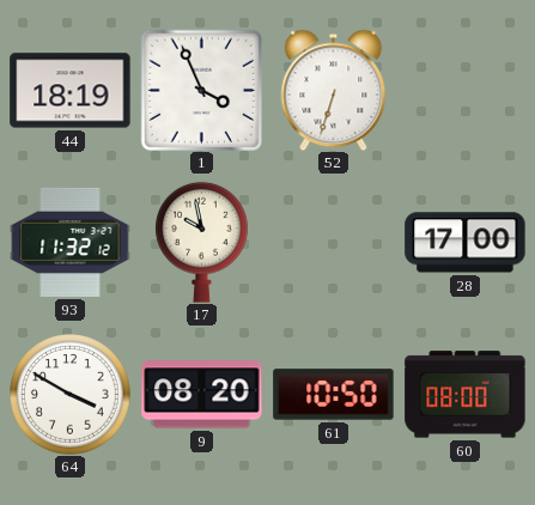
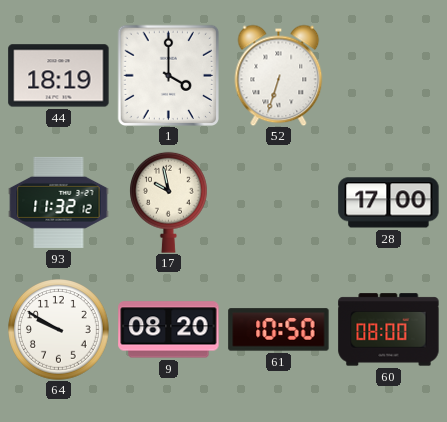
1: 3:56 -> 4:00
64: 3:50 -> 9:50
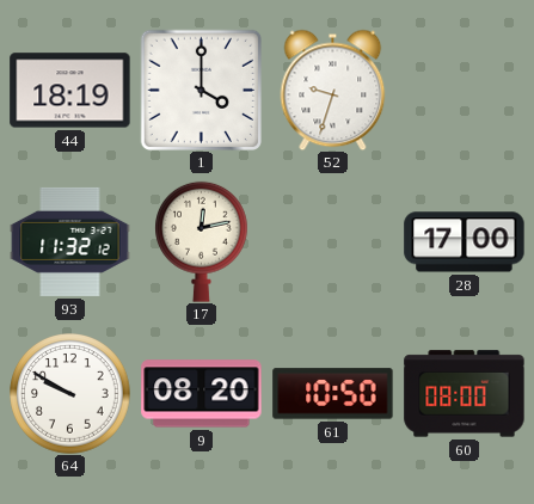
52: 6:33 -> 9:33
17: 9:58 -> 12:13
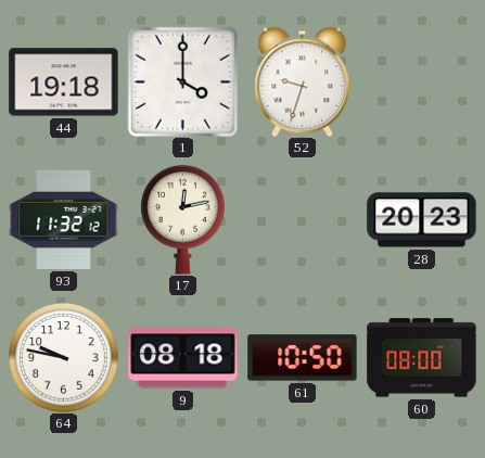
44: 18:19 -> 19:18
28: 17:00 -> 20:23
64: 9:50 -> 9:47
9: 08:20 -> 08:18
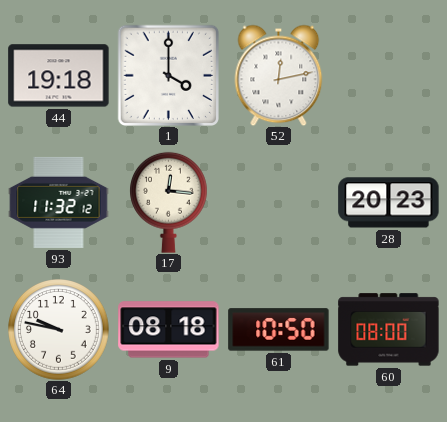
52: 9:33 -> 12:13
17: 12:13 -> 12:16
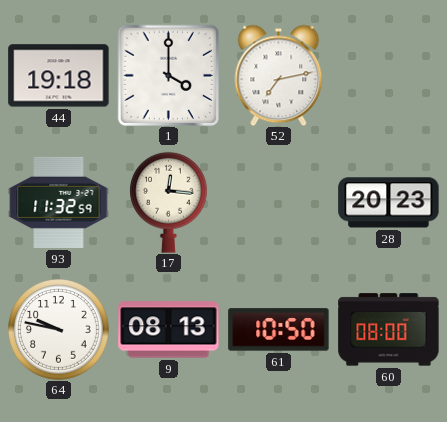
52: 12:13 -> 7:13
93: 11:32:12 -> 11:32:59
9: 08:18 -> 08:13
